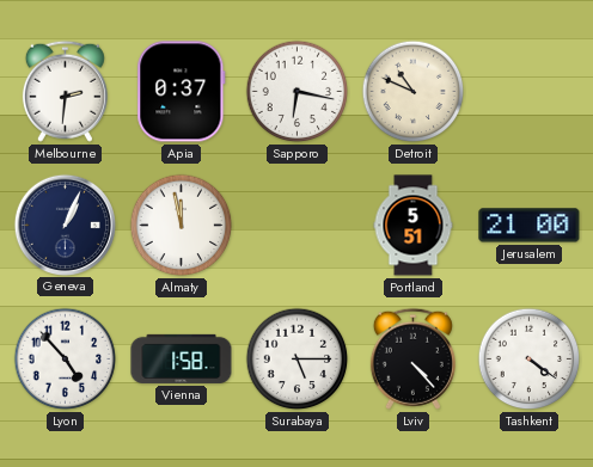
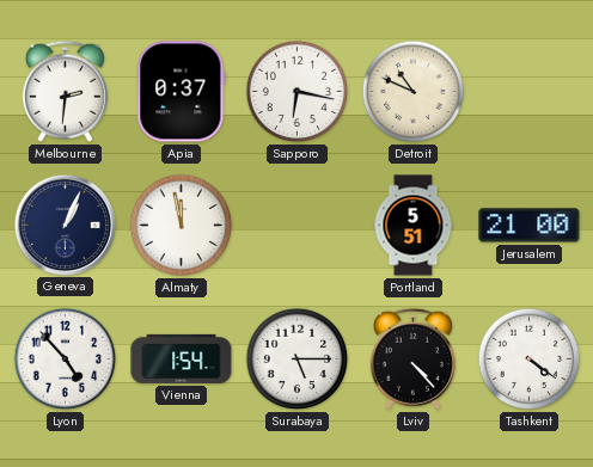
Vienna: 1:58 -> 1:54
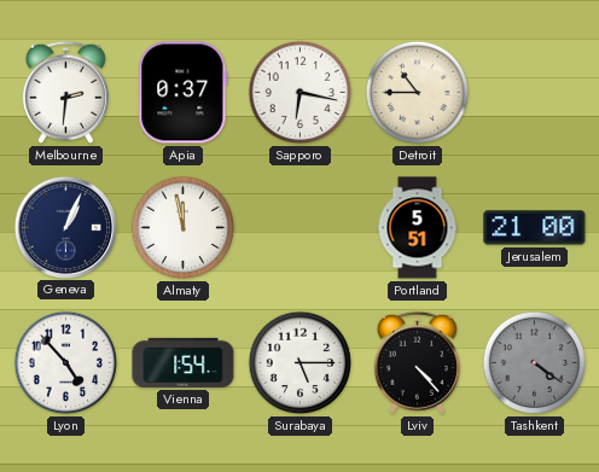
Detroit: 10:49 -> 10:45
Tashkent dial: white -> grey
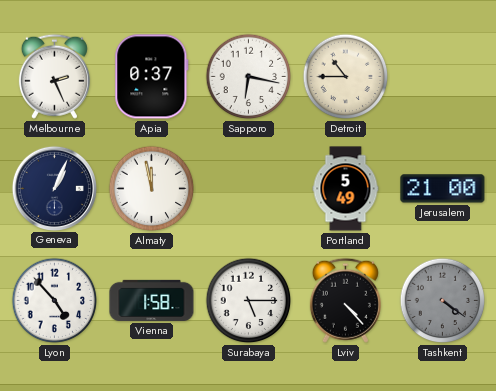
Melbourne: 2:31 -> 2:26
Portland: 5:51 -> 5:49
Vienna: 1:54 -> 1:58
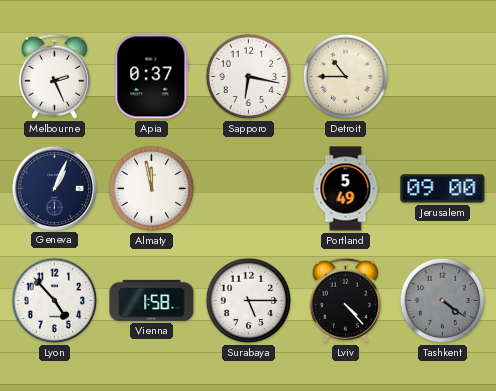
Jerusalem: 21:00 -> 09:00
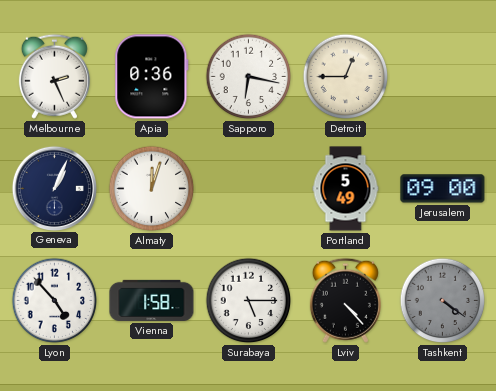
Apia: 0:37 -> 0:36
Detroit: 10:45 -> 12:45
Almaty: 11:58 -> 12:03
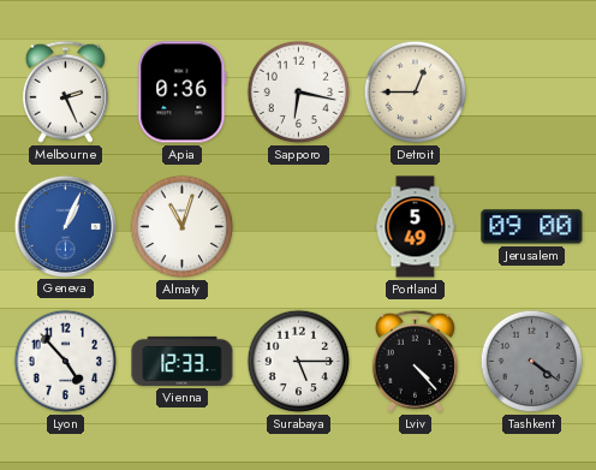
Geneva dial: navy -> blue
Almaty: 12:03 -> 11:03
Vienna: 1:58 -> 12:33
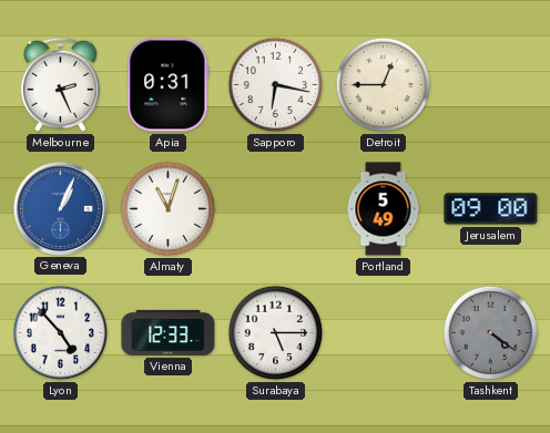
Apia: 0:36 -> 0:31
Lviv: 4:23 -> none
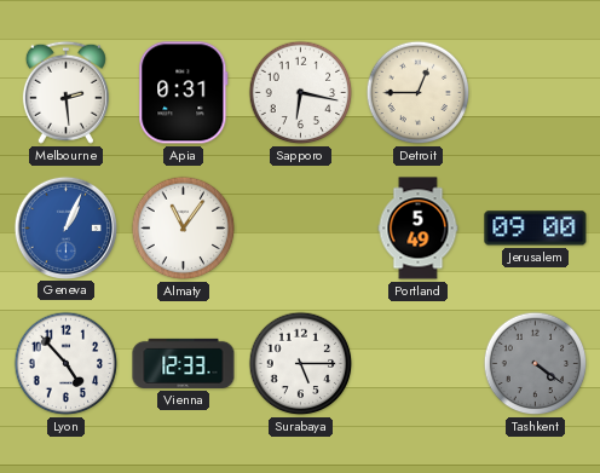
Melbourne: 2:26 -> 2:29
Almaty: 11:03 -> 11:06
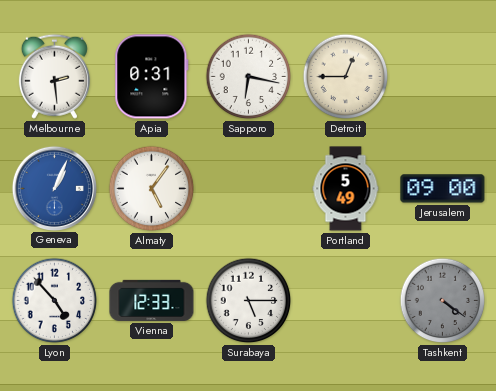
Almaty: 11:06 -> 5:06
